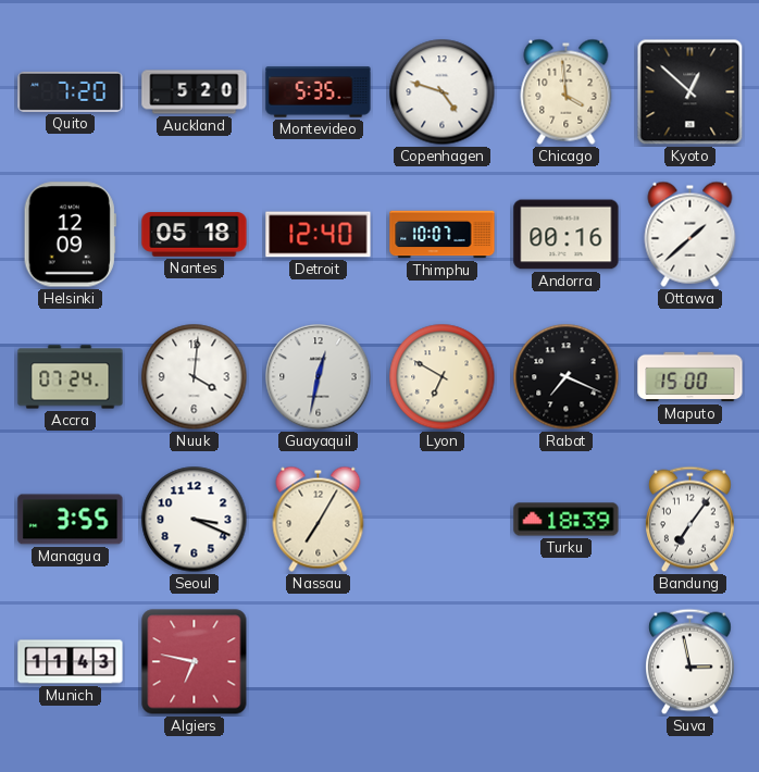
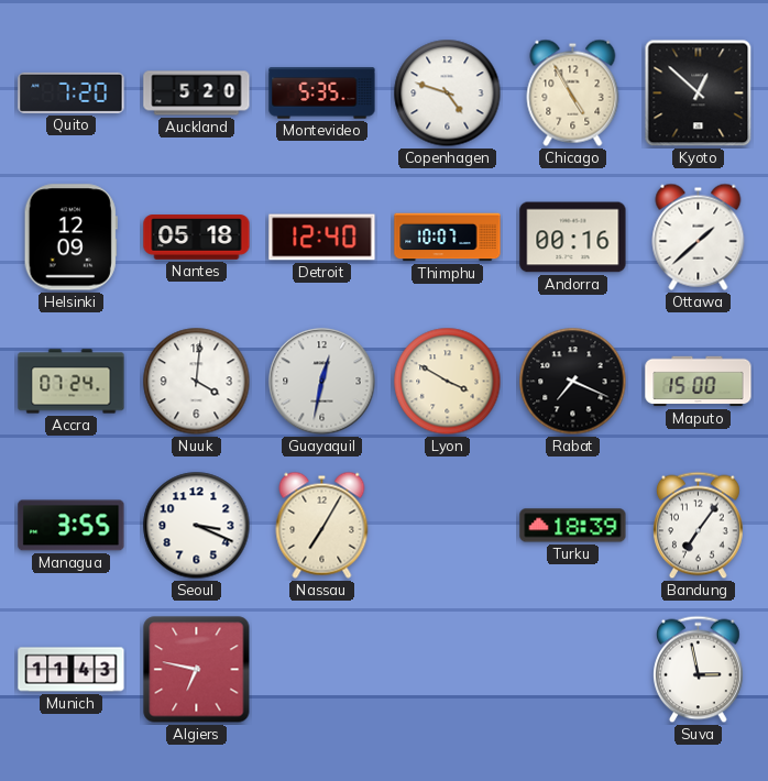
Chicago: 3:59 -> 4:55
Lyon: 6:50 -> 3:50
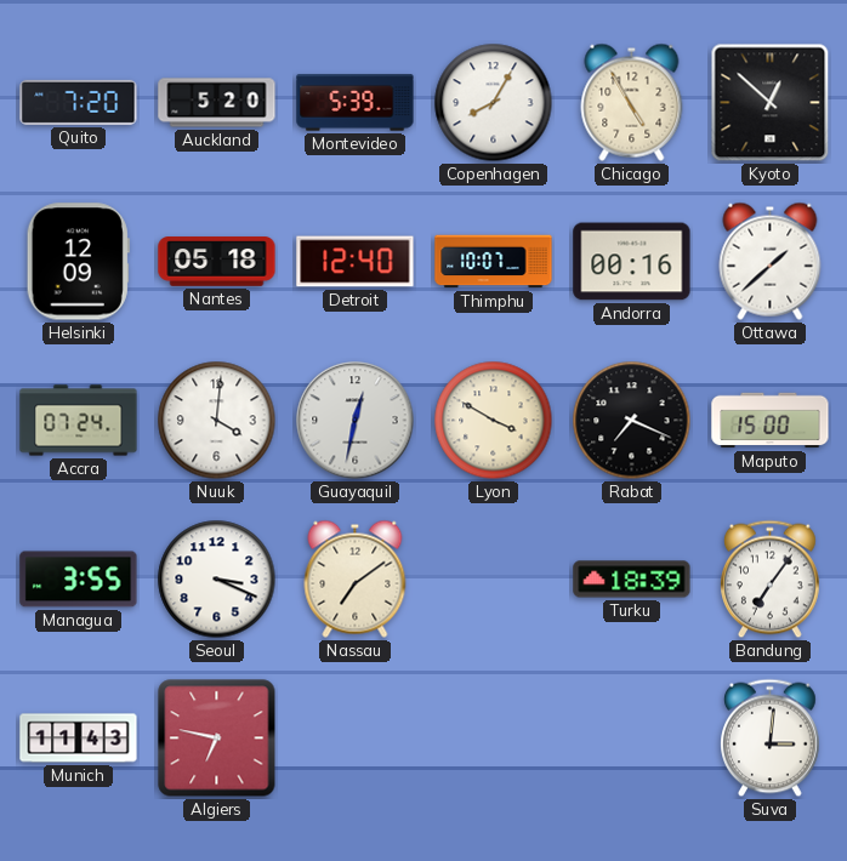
Montevideo: 5:35 -> 5:39
Copenhagen: 4:48 -> 8:05
Nassau: 7:05 -> 7:09
Suva: 2:58 -> 3:01
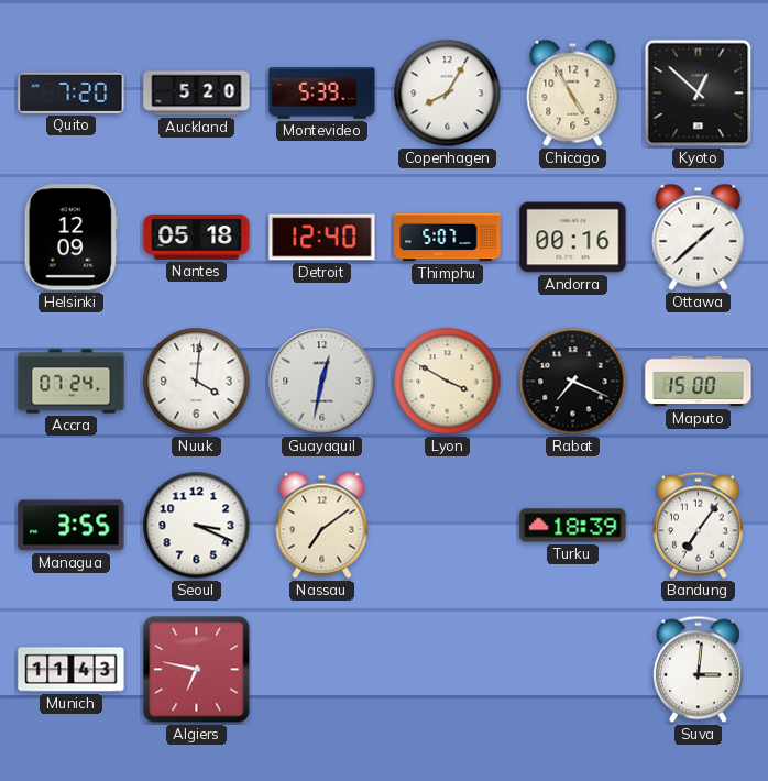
Thimphu: 10:07 -> 5:07
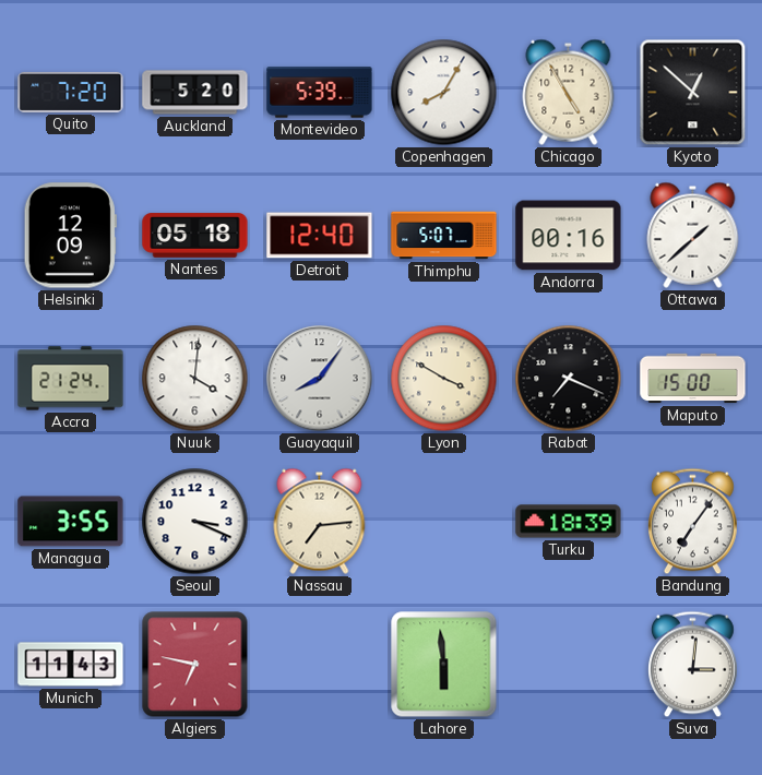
Accra: 07:24 -> 21:24
Guayaquil: 12:32 -> 8:06
Nassau: 7:09 -> 7:14
Lahore: none -> 5:59
